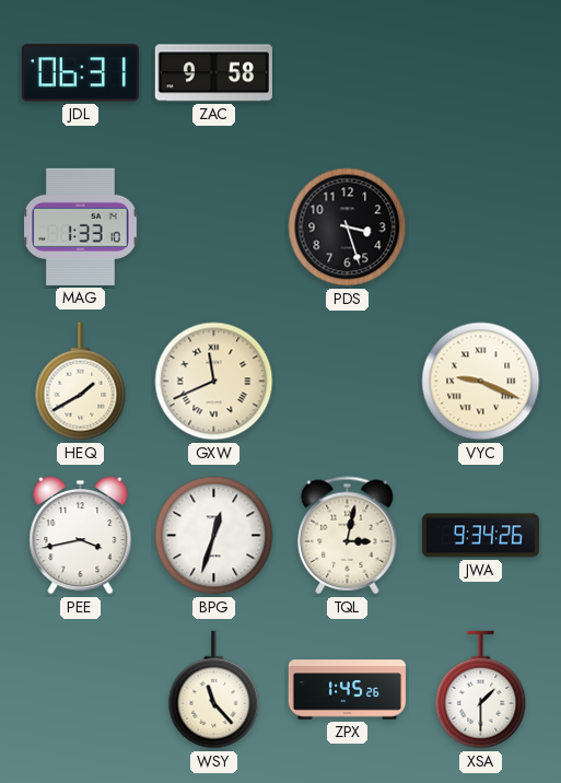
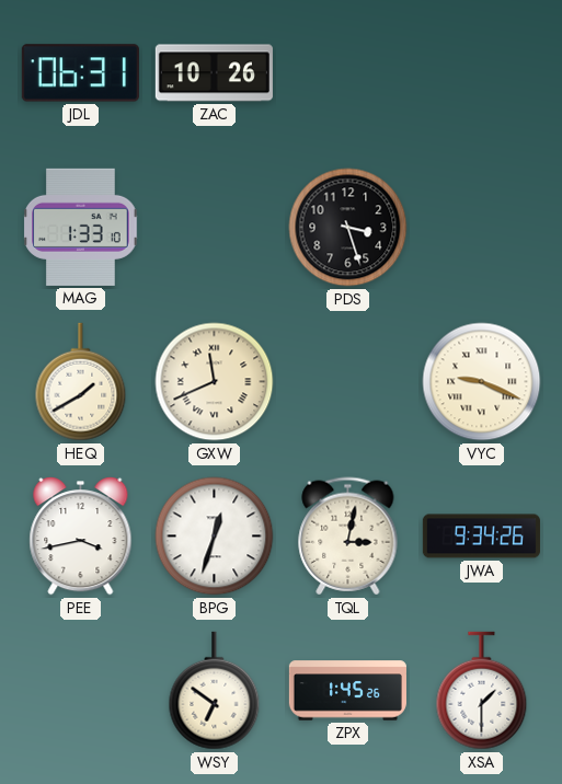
ZAC: 9:58 -> 10:26
WSY: 11:23 -> 6:51
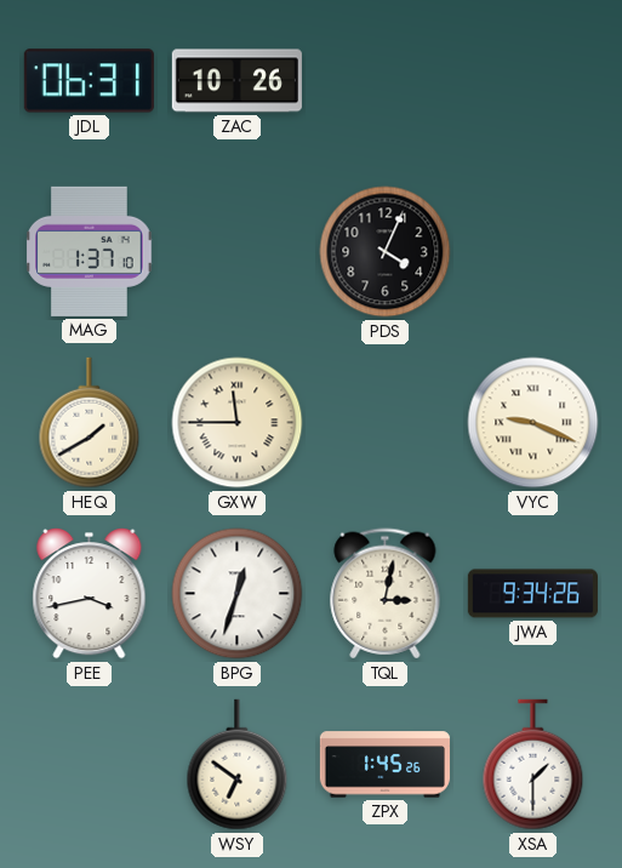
MAG: 1:33 -> 1:37
PDS: 3:27 -> 4:04
GXW: 11:41 -> 11:45
